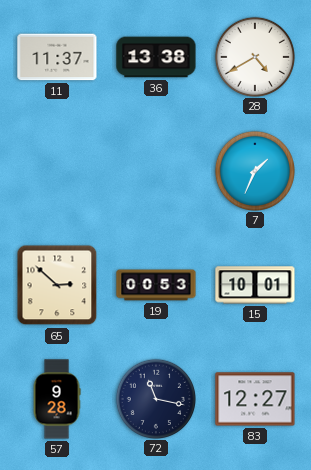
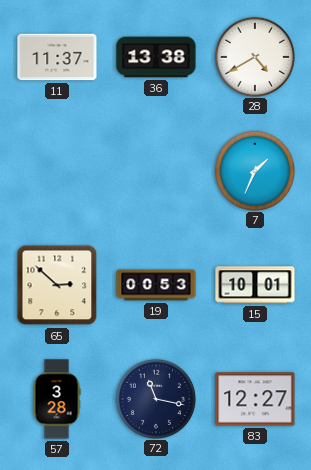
57: 9:28 -> 3:28
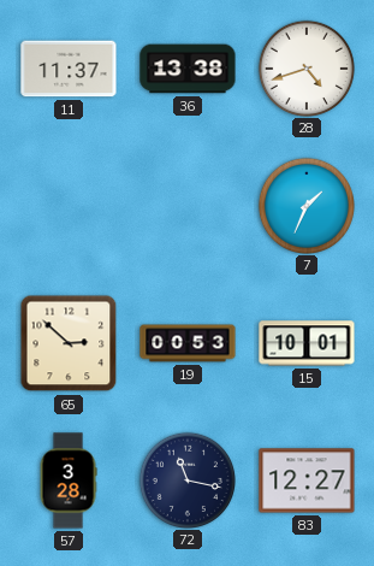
28: 4:40 -> 4:42
